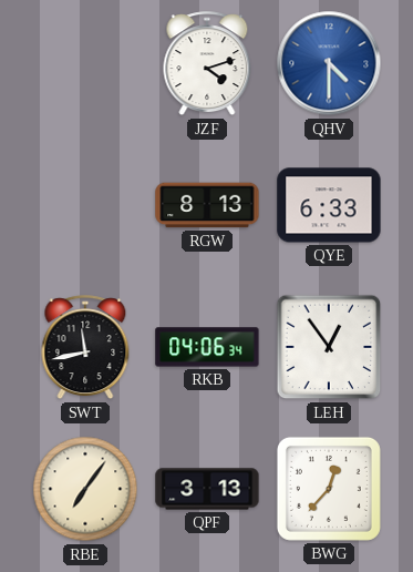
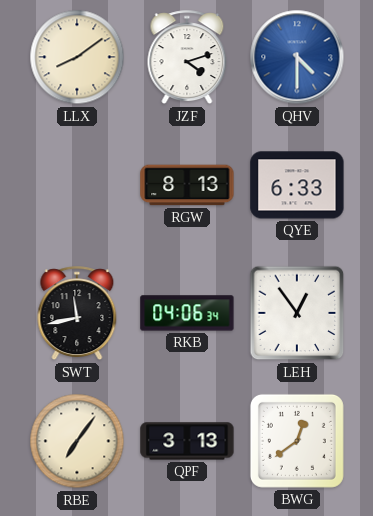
LLX: none -> 8:09
BWG: 12:37 -> 12:39
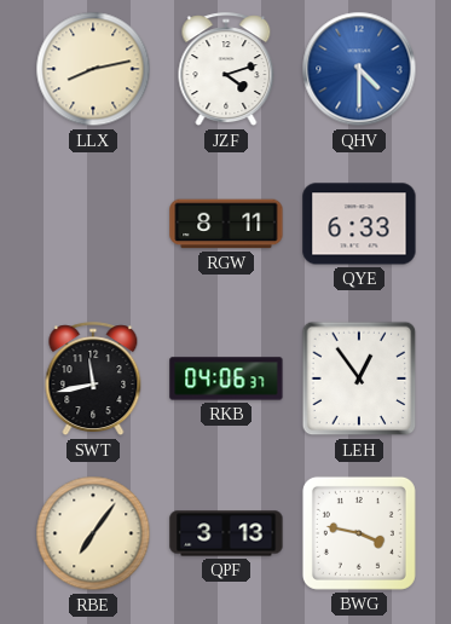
LLX: 8:09 -> 8:13
RGW: 8:13 -> 8:11
RKB: 04:06:34 -> 04:06:37
BWG: 12:39 -> 3:47
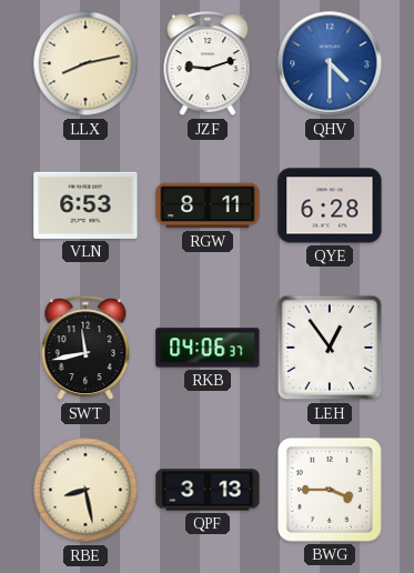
JZF: 4:12 -> 9:12
VLN: none -> 6:53
QYE: 6:33 -> 6:28
RBE: 7:06 -> 8:28
BWG: 3:47 -> 3:45
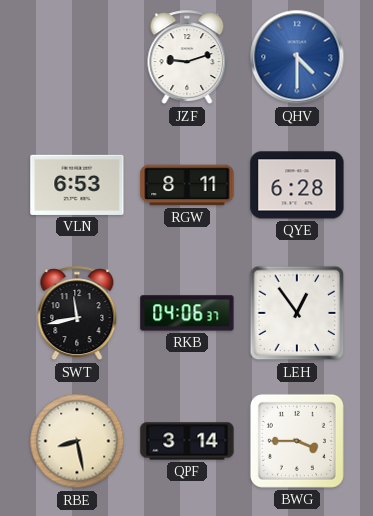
LLX: 8:13 -> none
QPF: 3:13 -> 3:14
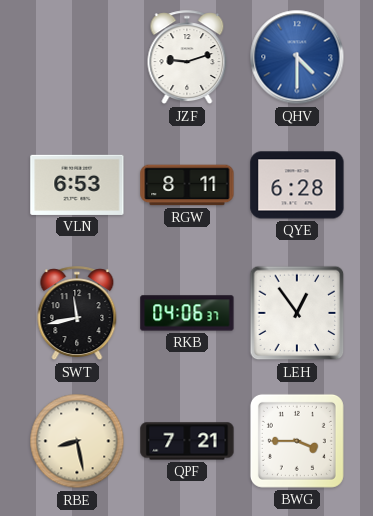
QPF: 3:14 -> 7:21
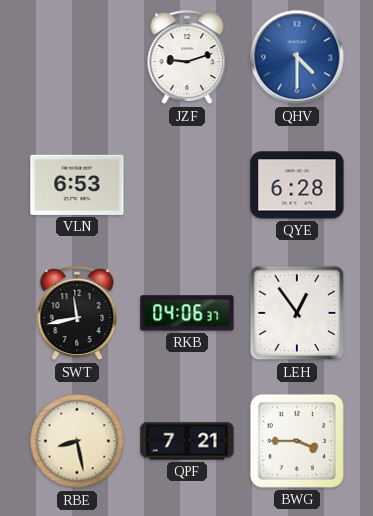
RGW: 8:11 -> none
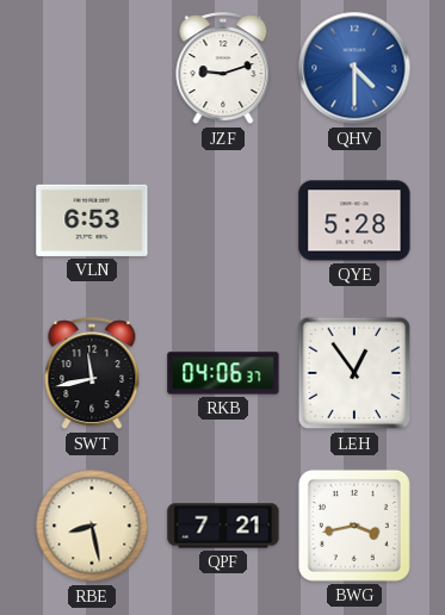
QYE: 6:28 -> 5:28
BWG: 3:45 -> 3:43
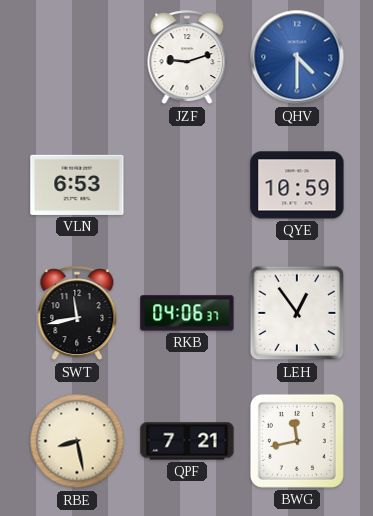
QYE: 5:28 -> 10:59
BWG: 3:43 -> 11:43
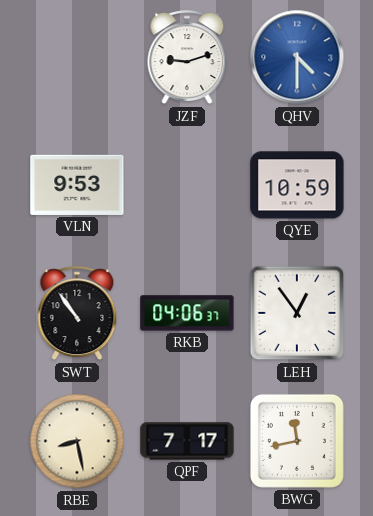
VLN: 6:53 -> 9:53
SWT: 11:43 -> 10:54
QPF: 7:21 -> 7:17
